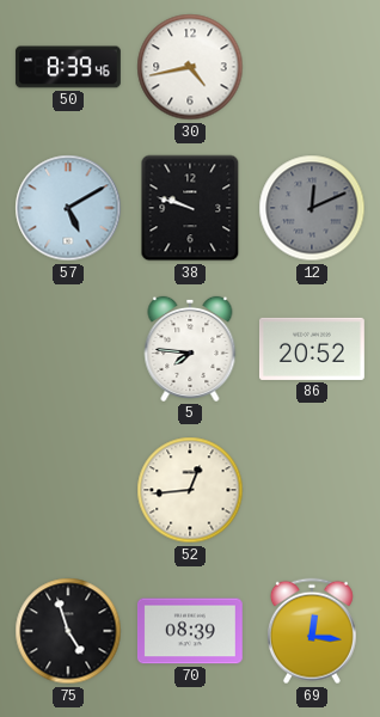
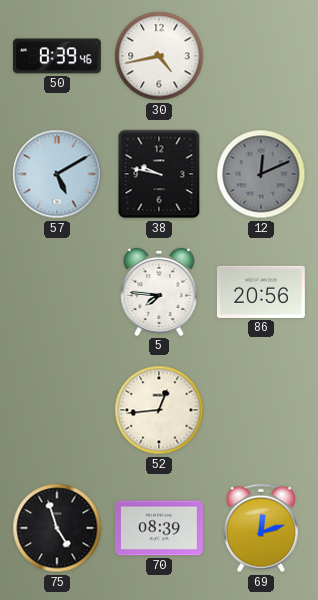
38: 9:48 -> 9:47
86: 20:52 -> 20:56
69: 12:16 -> 12:12
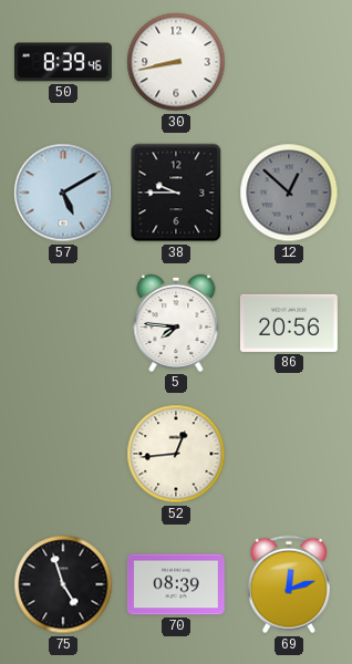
30: 4:43 -> 8:43
38: 9:47 -> 9:45
12: 12:11 -> 12:52
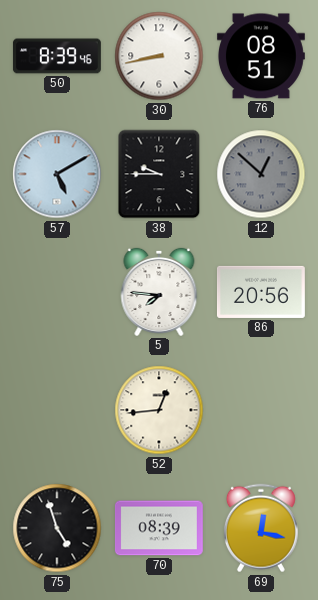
76: none -> 08:51
69: 12:12 -> 12:17
